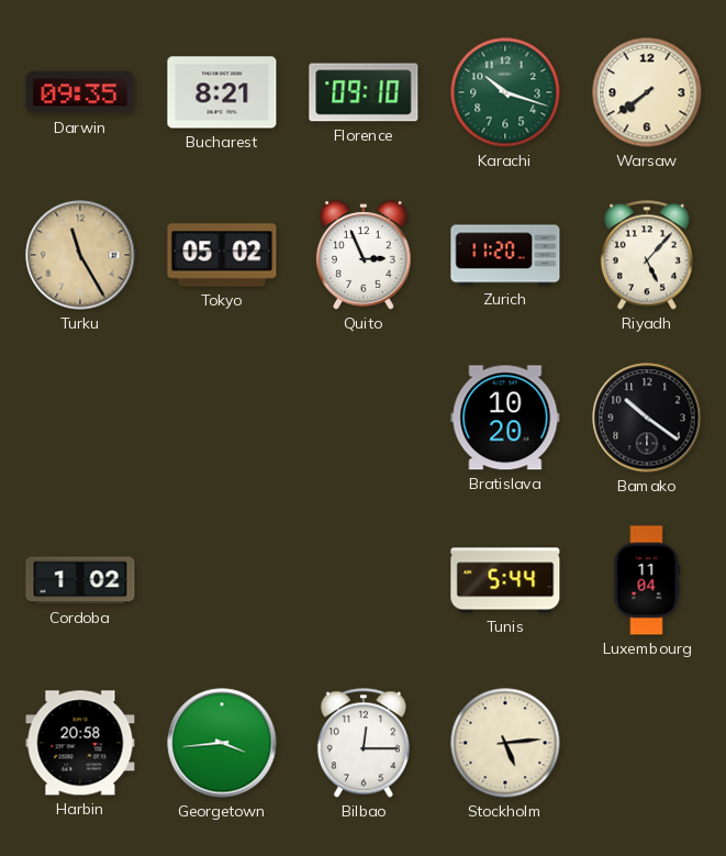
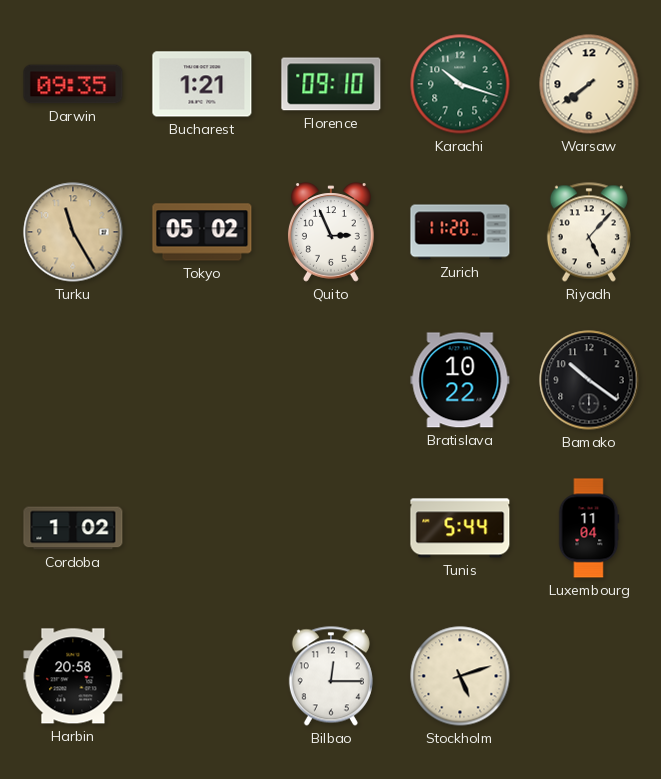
Bucharest: 8:21 -> 1:21
Bratislava: 10:20 -> 10:22
Georgetown: 3:44 -> none
Stockholm: 5:14 -> 5:12
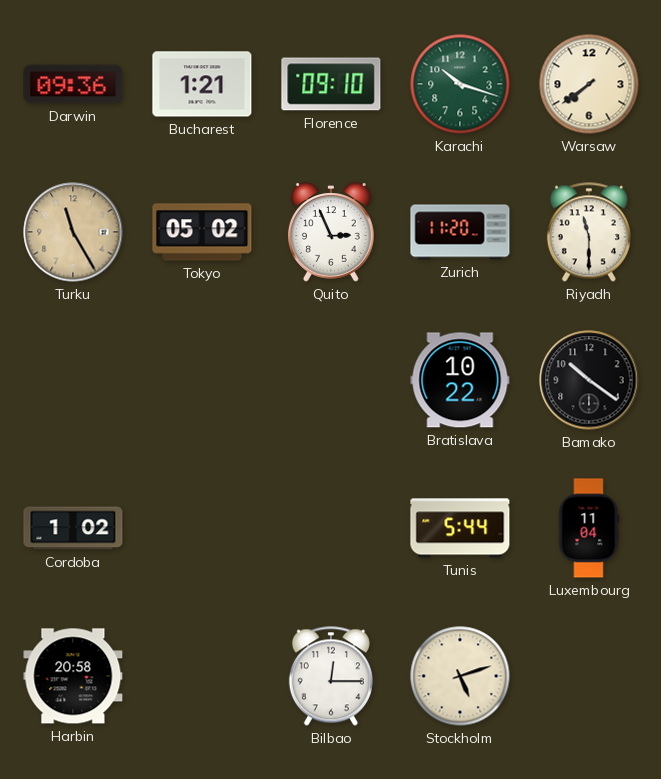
Darwin: 09:35 -> 09:36
Riyadh: 5:07 -> 11:30
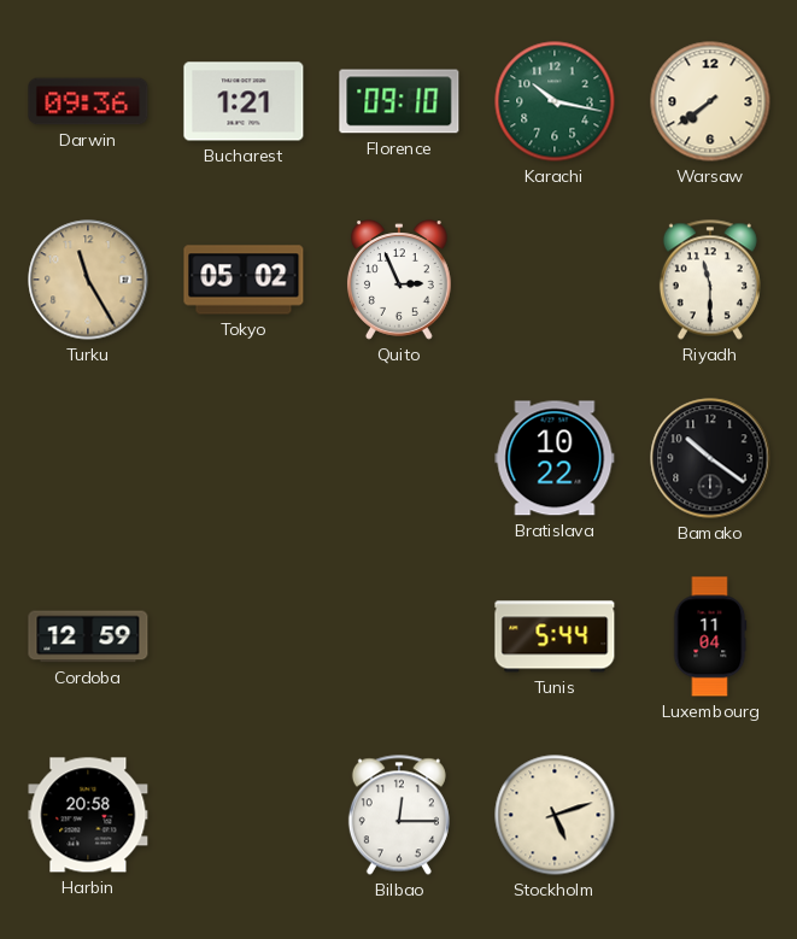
Karachi: 10:18 -> 10:17
Zurich: 11:20 -> none
Cordoba: 1:02 -> 12:59
